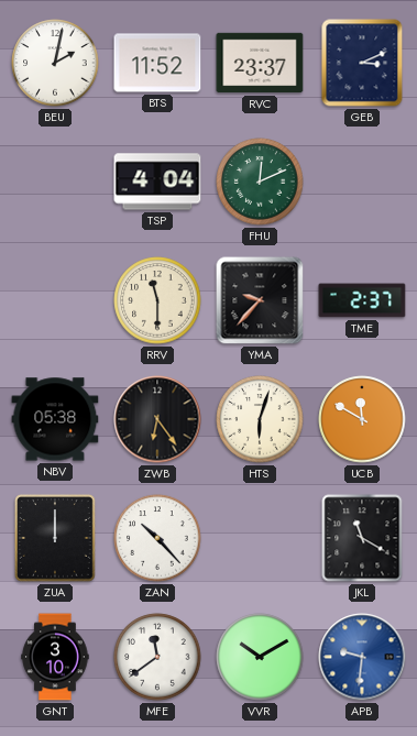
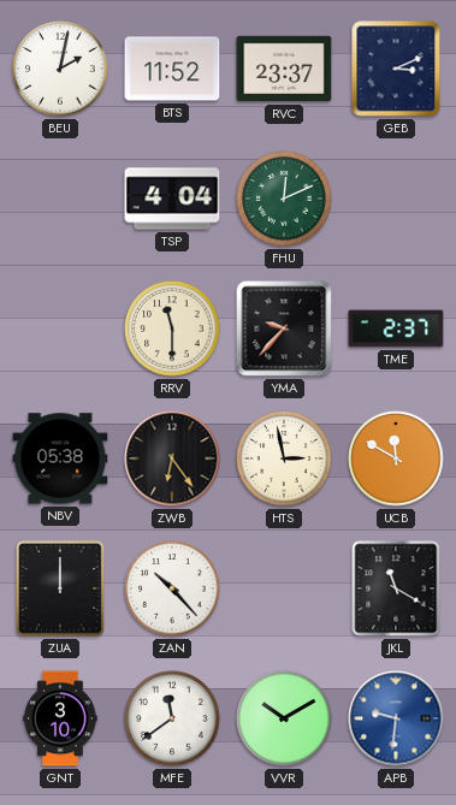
HTS: 6:03 -> 2:58
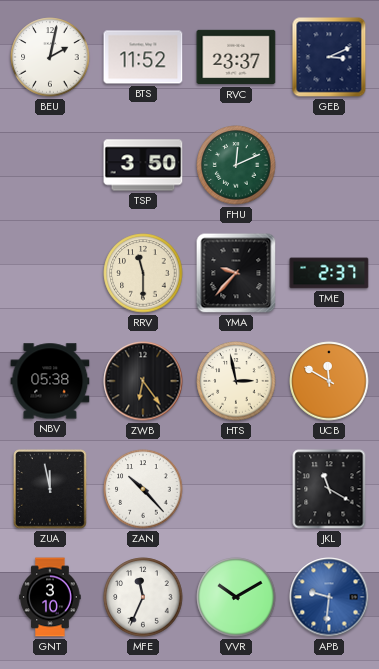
TSP: 4:04 -> 3:50
ZUA: 12:00 -> 11:58
MFE: 11:39 -> 11:34
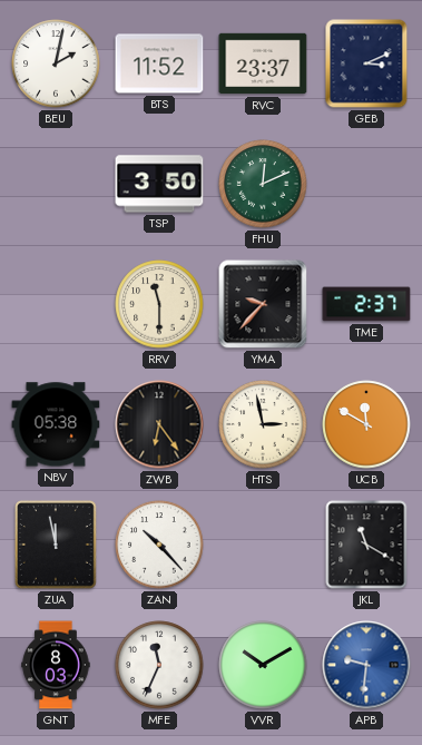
GNT: 3:10 -> 8:03
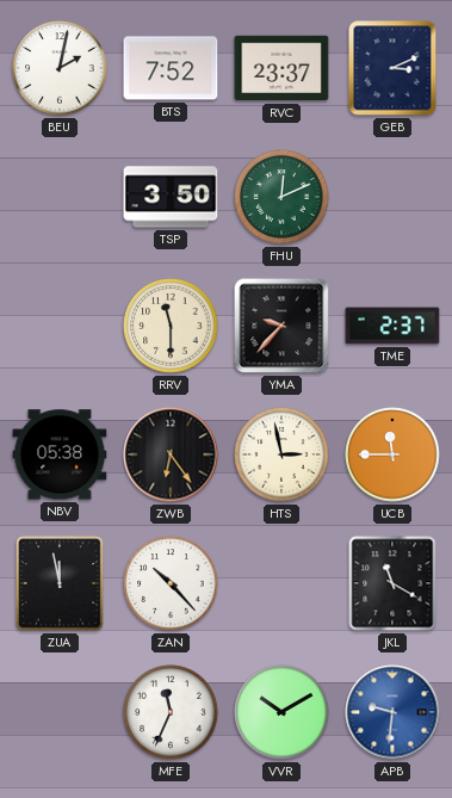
BTS: 11:52 -> 7:52
UCB: 11:50 -> 11:45
GNT: 8:03 -> none
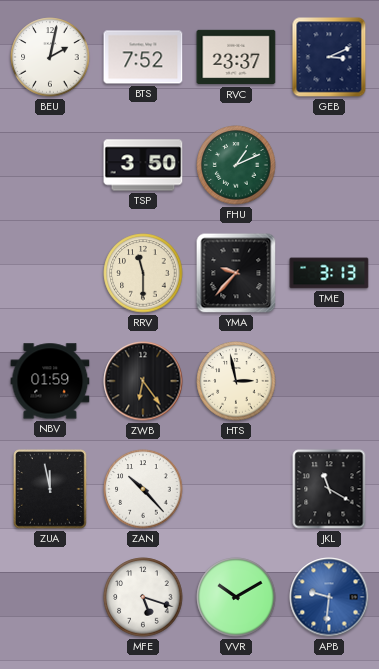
FHU: 12:11 -> 1:11
TME: 2:37 -> 3:13
NBV: 05:38 -> 01:59
UCB: 11:45 -> none
MFE: 11:34 -> 5:18
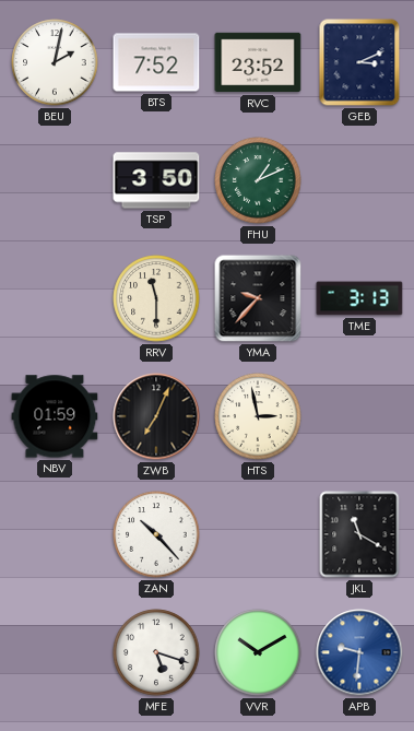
RVC: 23:37 -> 23:52
ZWB: 6:24 -> 7:04
ZUA: 11:58 -> none
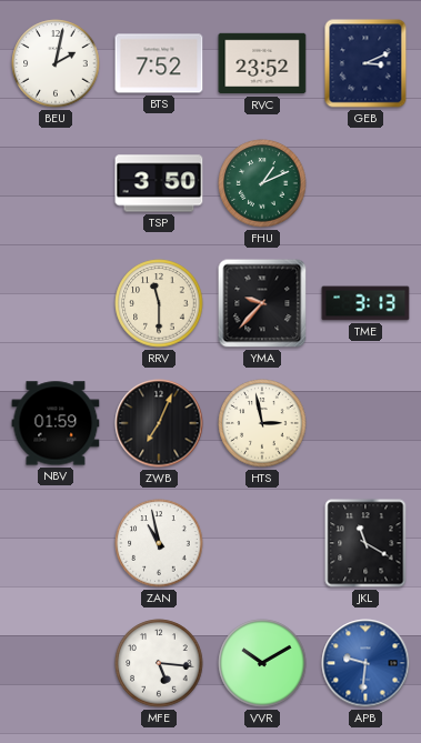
ZAN: 10:23 -> 10:58
MFE: 5:18 -> 5:16
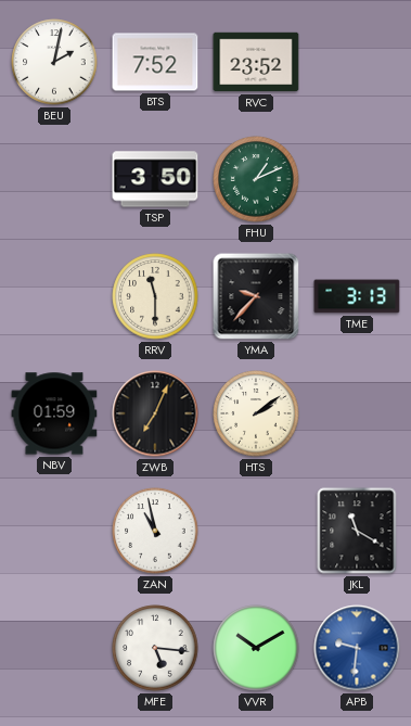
GEB: 3:11 -> none
HTS: 2:58 -> 2:09
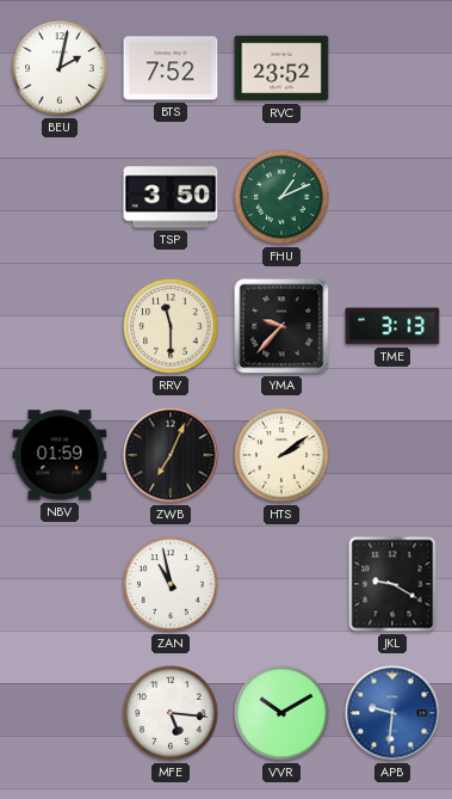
JKL: 11:20 -> 9:20
